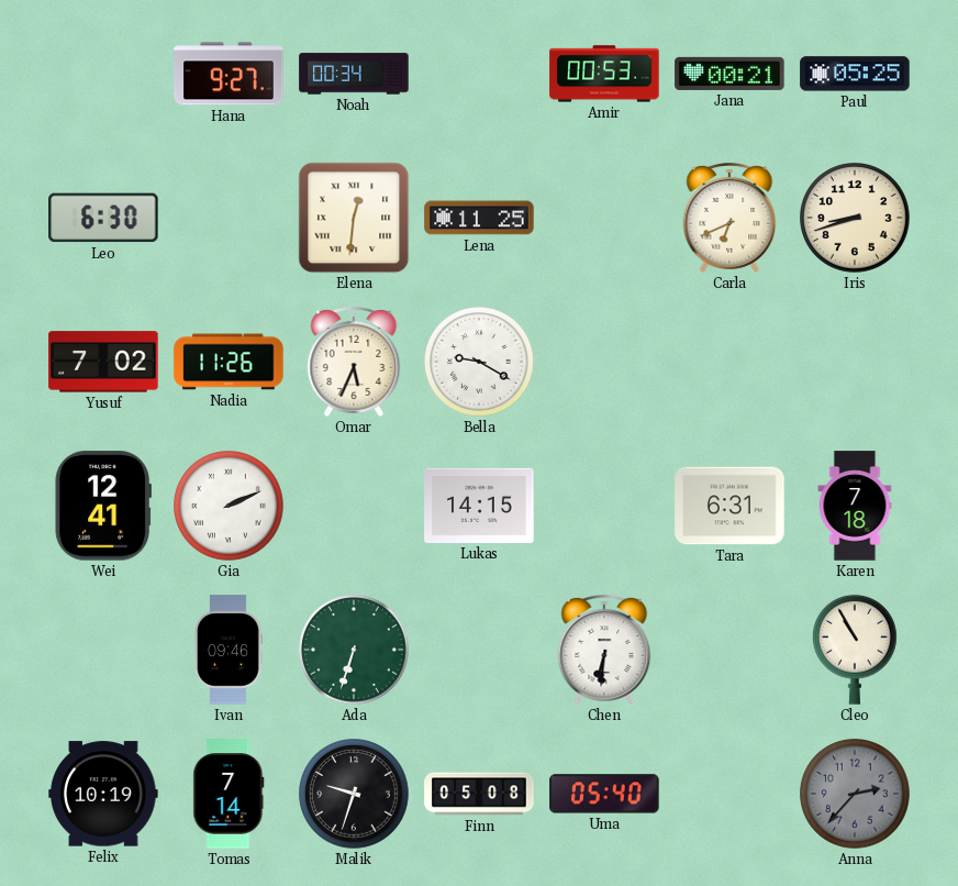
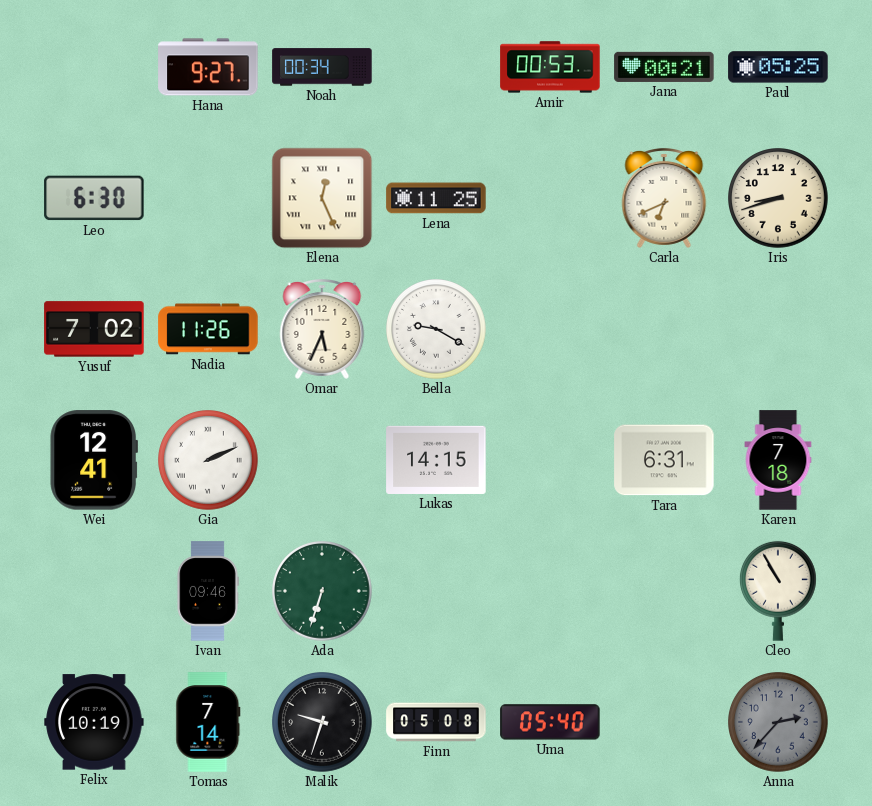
Elena: 12:31 -> 12:26
Chen: 6:31 -> none
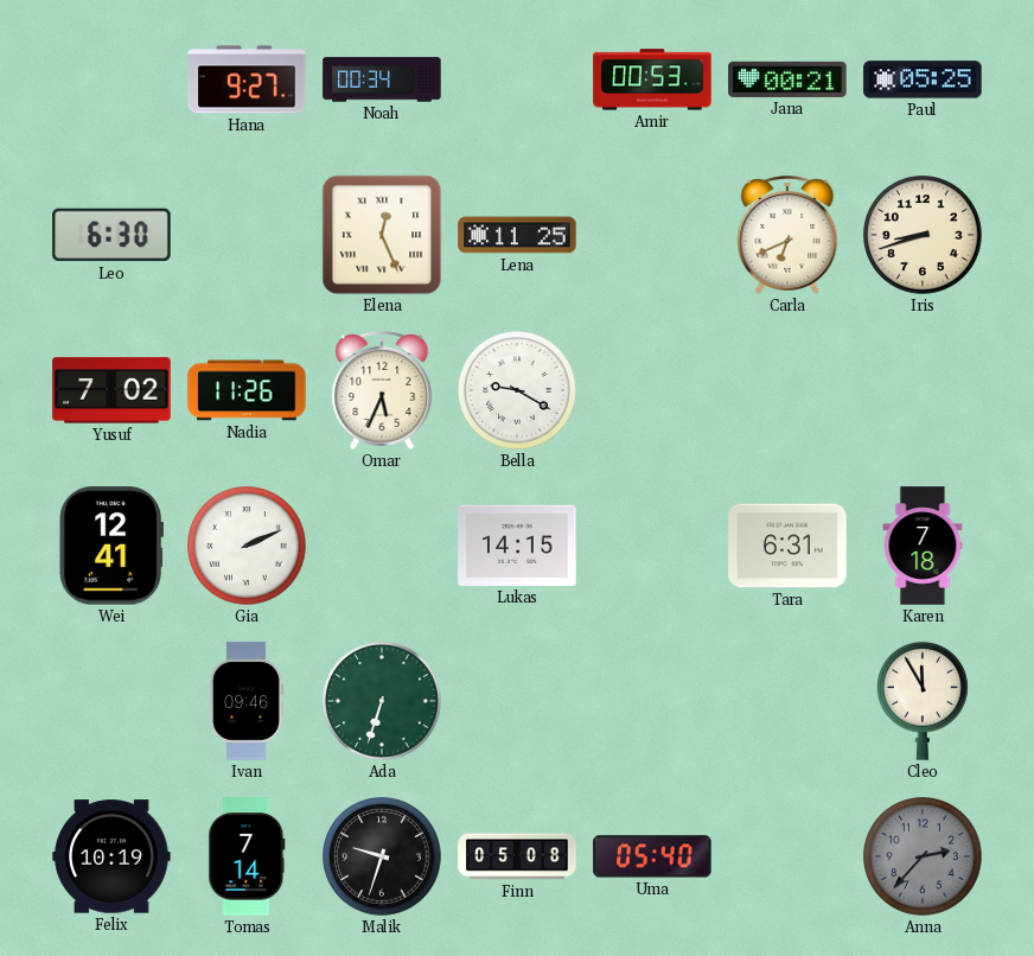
Cleo: 10:55 -> 11:55
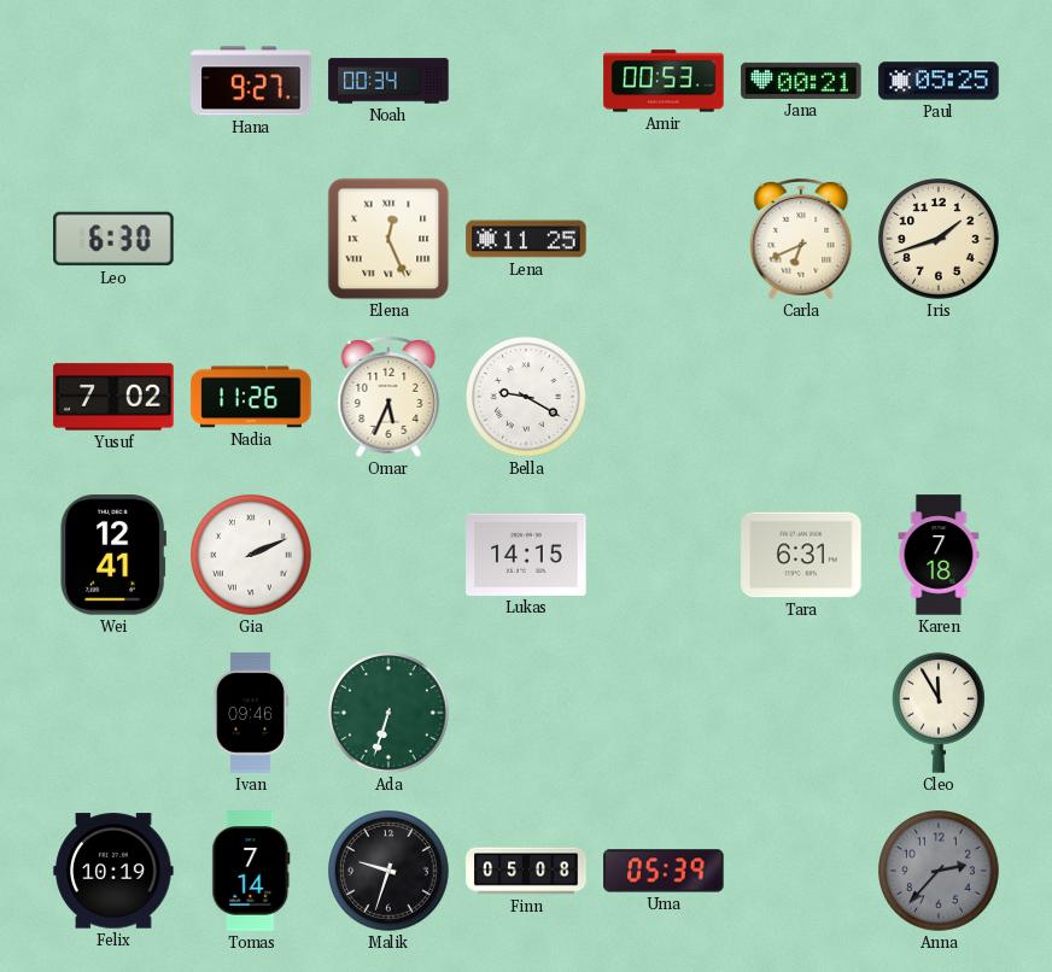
Iris: 8:42 -> 1:42
Uma: 05:40 -> 05:39
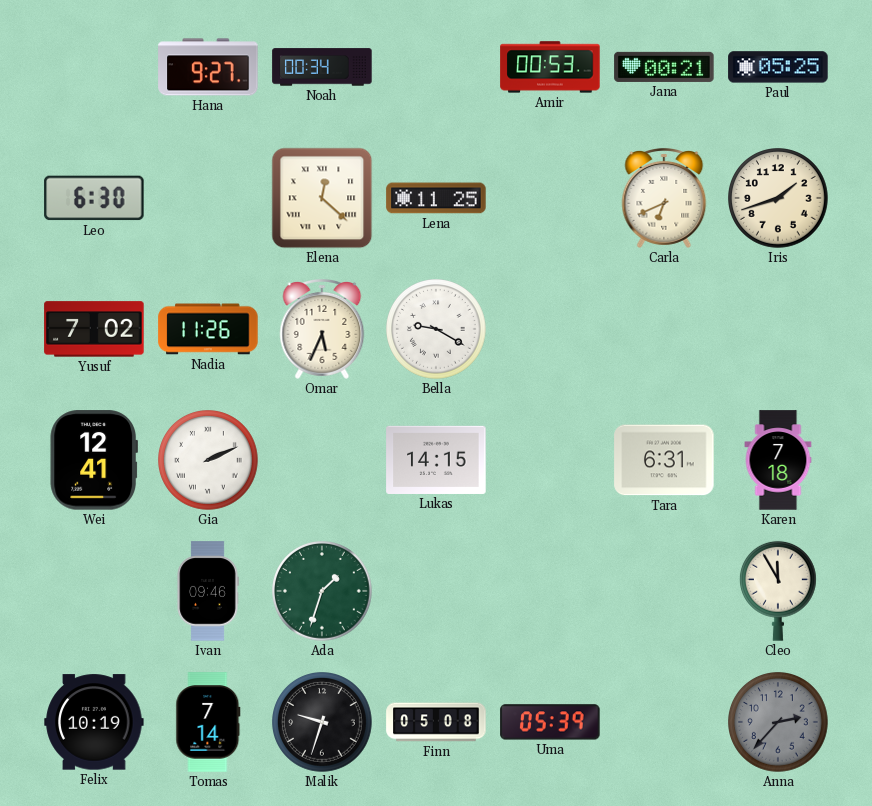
Elena: 12:26 -> 12:22
Ada: 6:33 -> 1:33
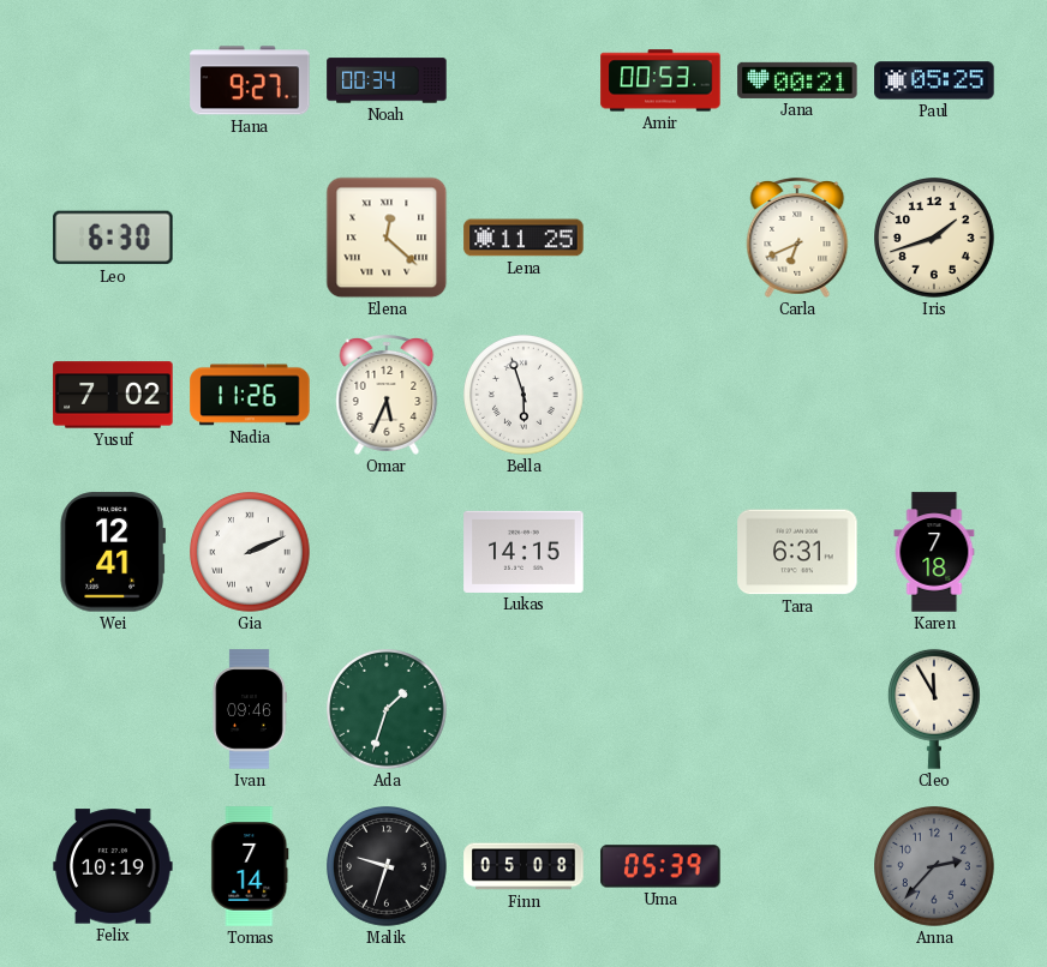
Bella: 9:20 -> 5:57
